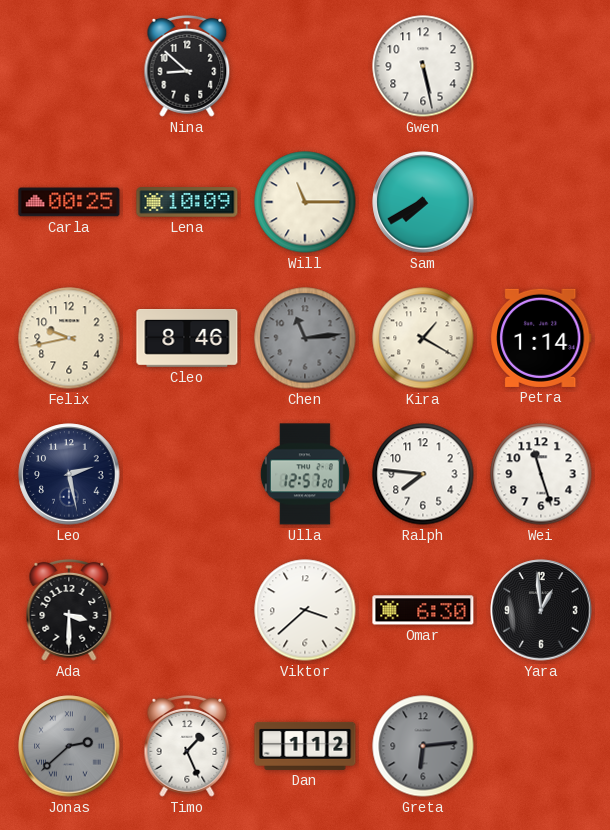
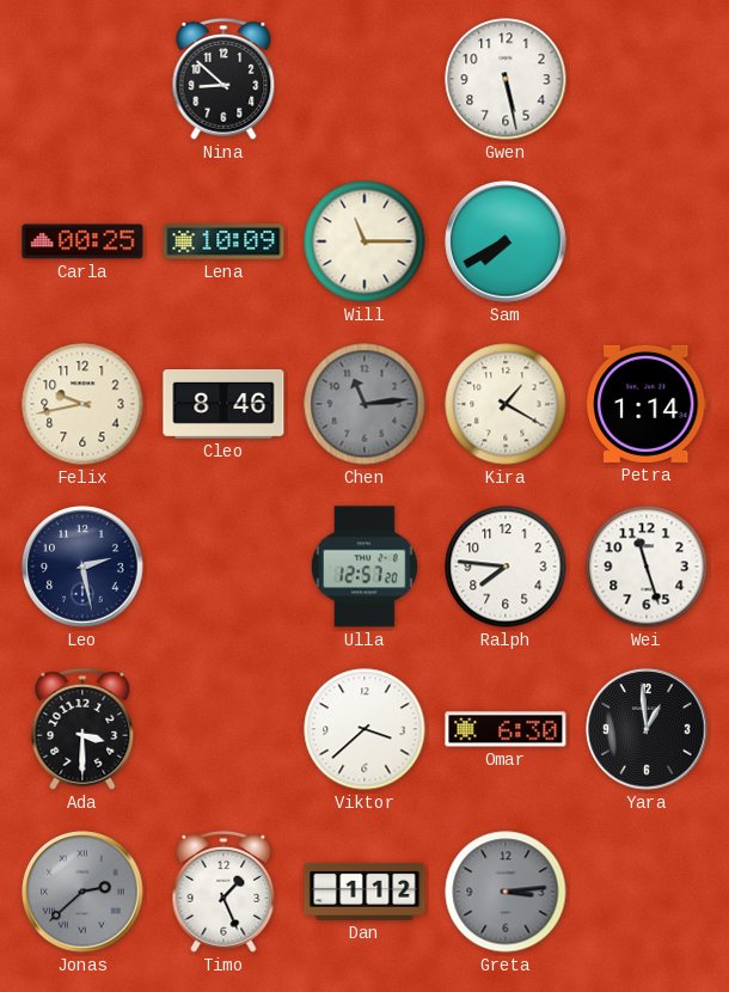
Greta: 6:14 -> 3:14
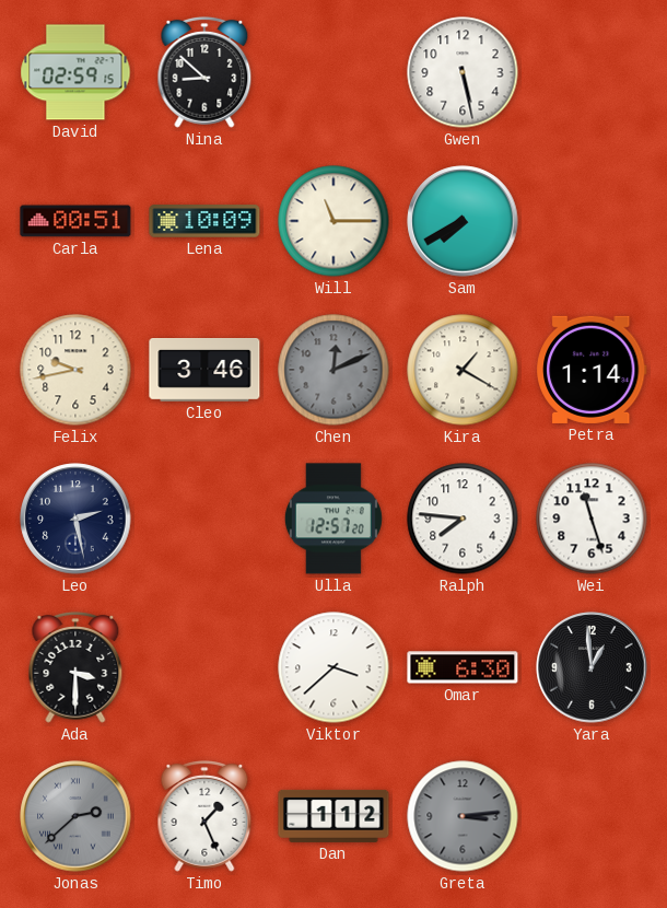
David: none -> 02:59
Carla: 00:25 -> 00:51
Cleo: 8:46 -> 3:46
Chen: 11:14 -> 12:11
